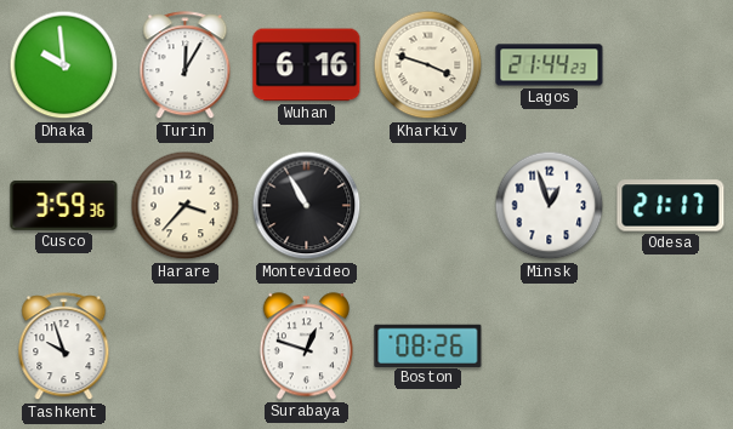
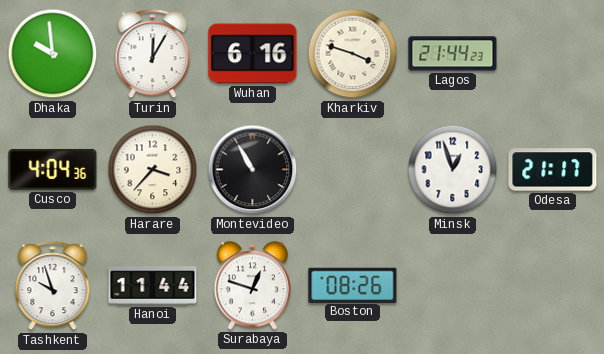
Cusco: 3:59 -> 4:04
Hanoi: none -> 11:44
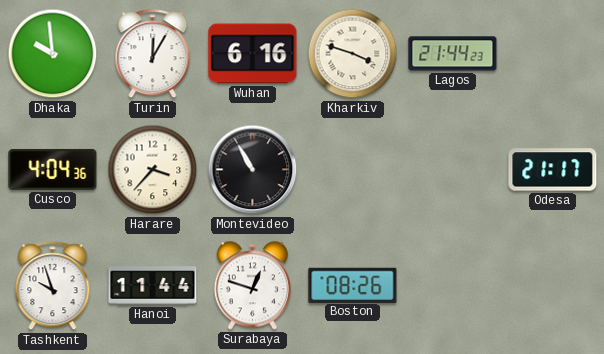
Minsk: 12:57 -> none
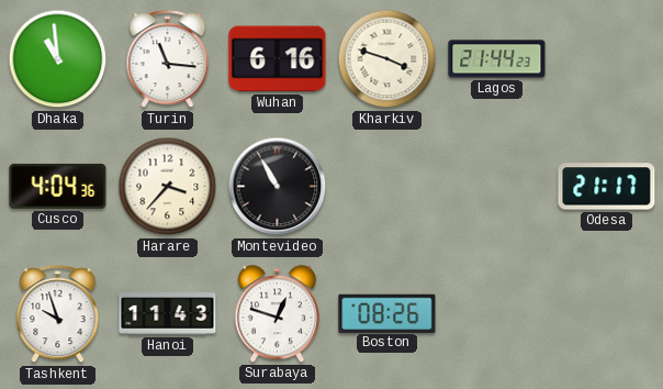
Dhaka: 9:59 -> 10:59
Turin: 12:05 -> 11:16
Hanoi: 11:44 -> 11:43
